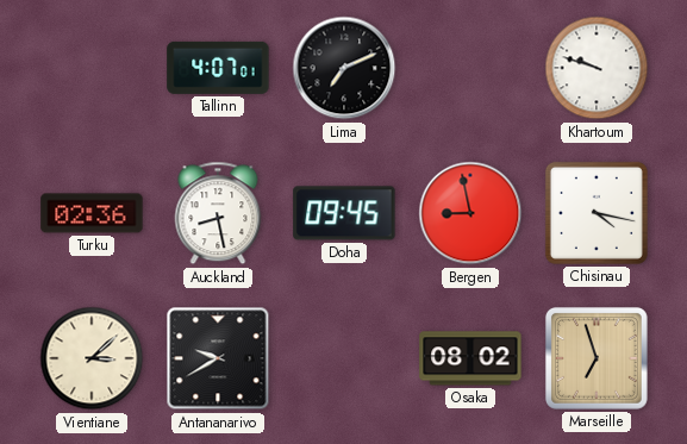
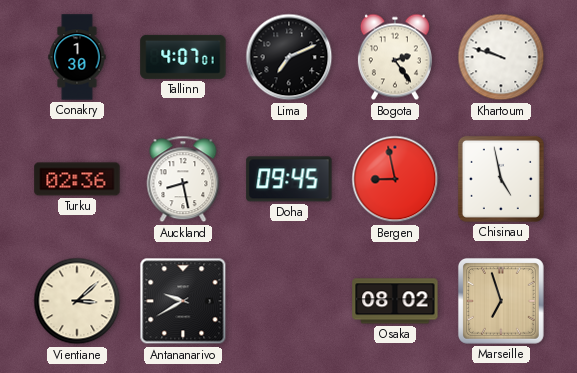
Conakry: none -> 1:30
Bogota: none -> 2:24
Chisinau: 4:17 -> 4:58
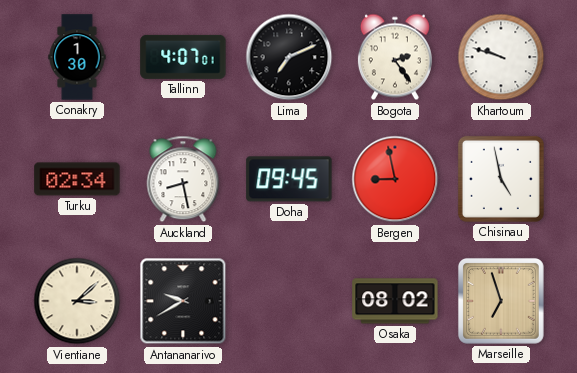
Turku: 02:36 -> 02:34
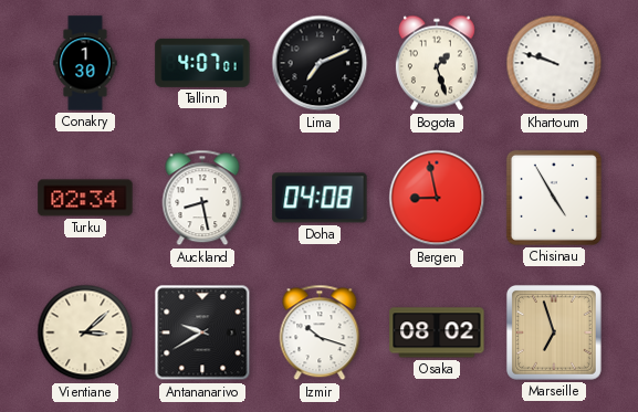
Bogota: 2:24 -> 1:27
Doha: 09:45 -> 04:08
Chisinau: 4:58 -> 4:55
Izmir: none -> 10:18
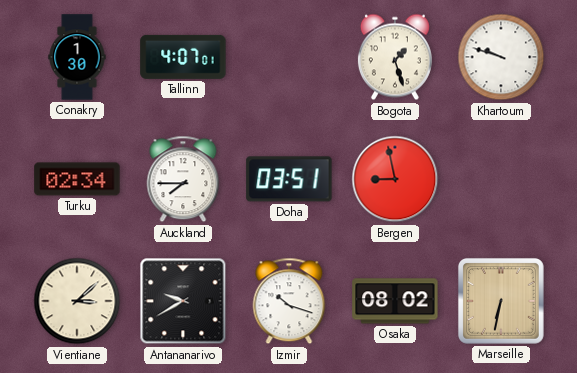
Lima: 7:11 -> none
Auckland: 8:28 -> 7:45
Doha: 04:08 -> 03:51
Chisinau: 4:55 -> none
Marseille: 6:57 -> 6:32
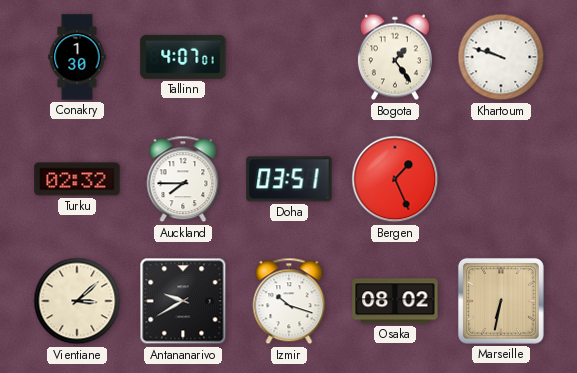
Bogota: 1:27 -> 1:24
Turku: 02:34 -> 02:32
Bergen: 8:58 -> 1:26
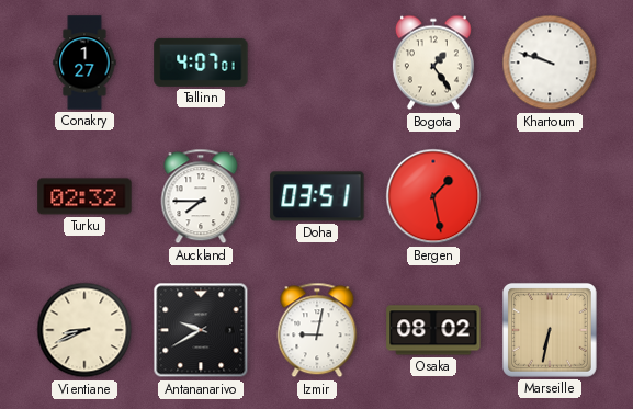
Conakry: 1:30 -> 1:27
Bergen: 1:26 -> 1:28
Vientiane: 3:08 -> 8:41
Izmir: 10:18 -> 9:02
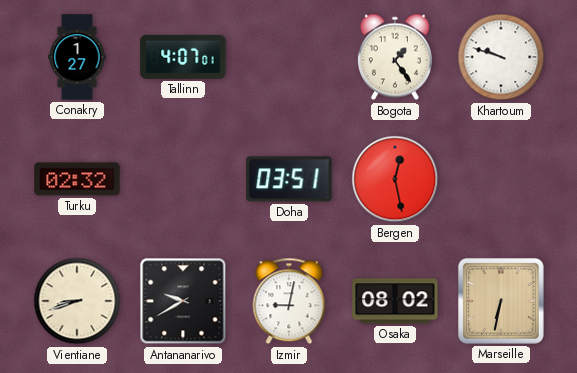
Auckland: 7:45 -> none
Bergen: 1:28 -> 12:28
Vientiane: 8:41 -> 8:42
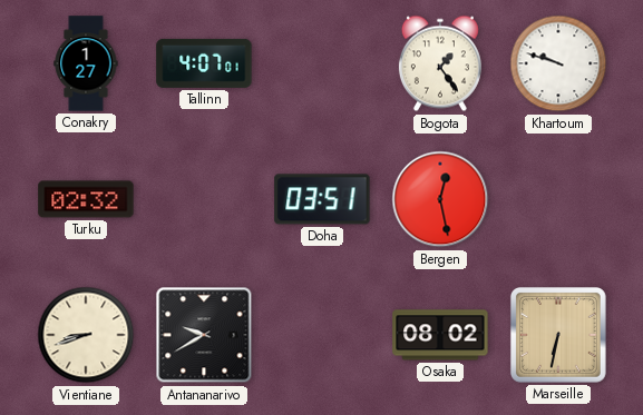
Izmir: 9:02 -> none
